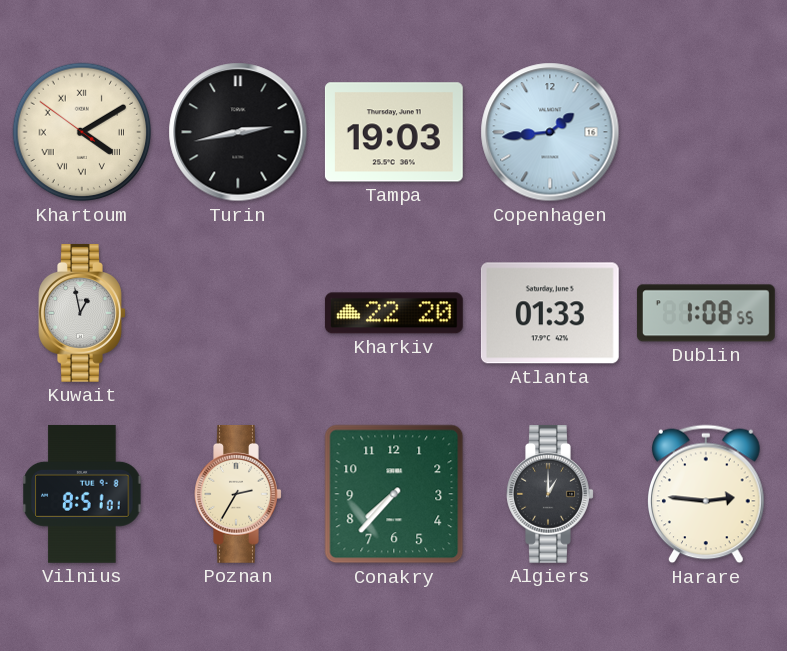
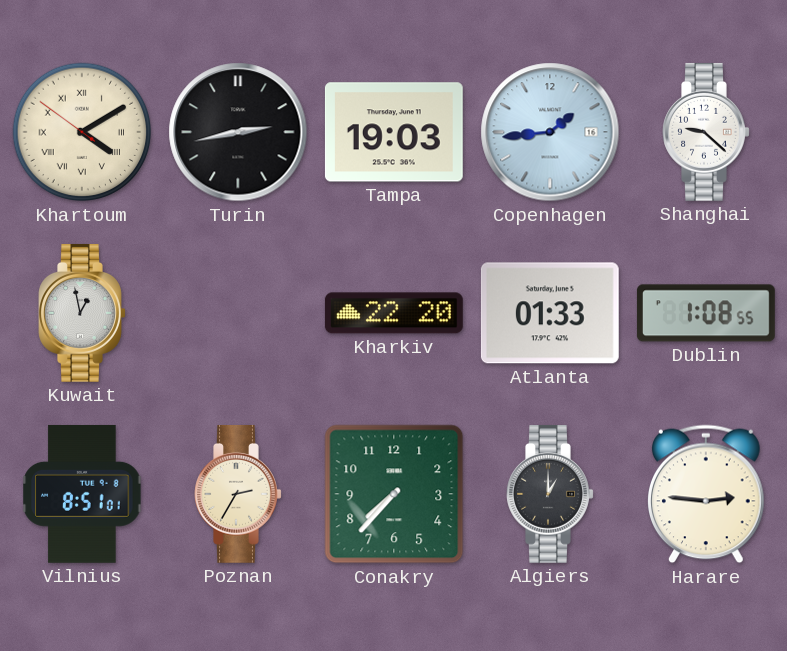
Shanghai: none -> 9:22
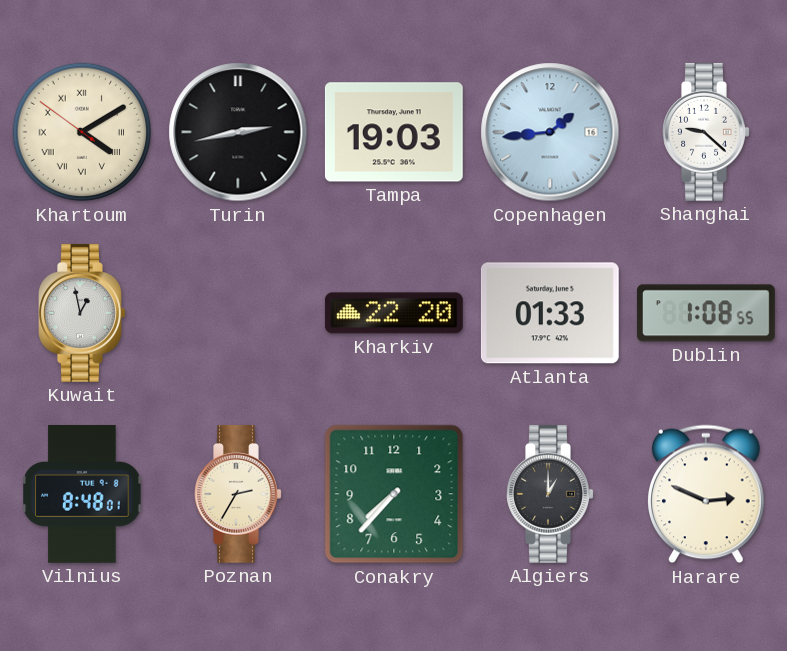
Vilnius: 8:51 -> 8:48
Harare: 2:46 -> 2:49
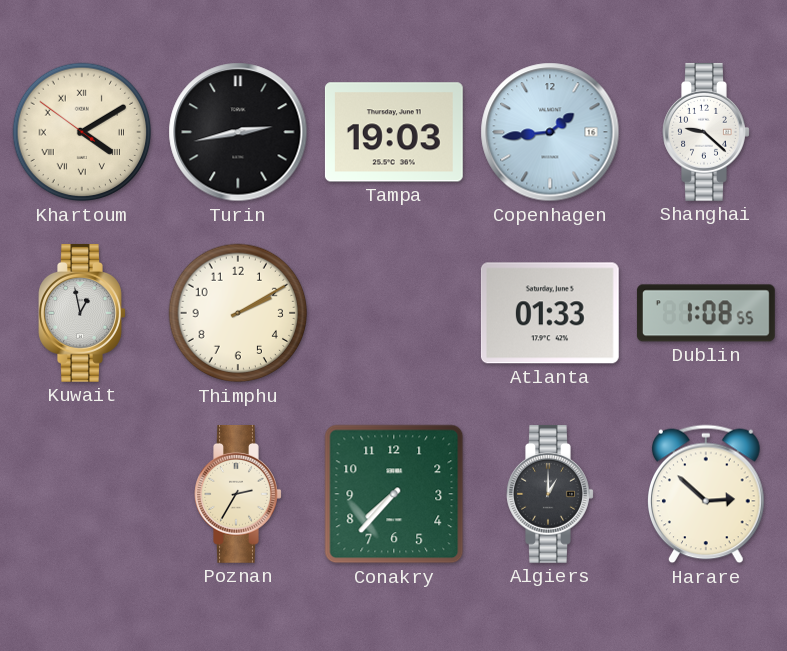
Thimphu: none -> 2:10
Kharkiv: 22:20 -> none
Vilnius: 8:48 -> none
Harare: 2:49 -> 2:52
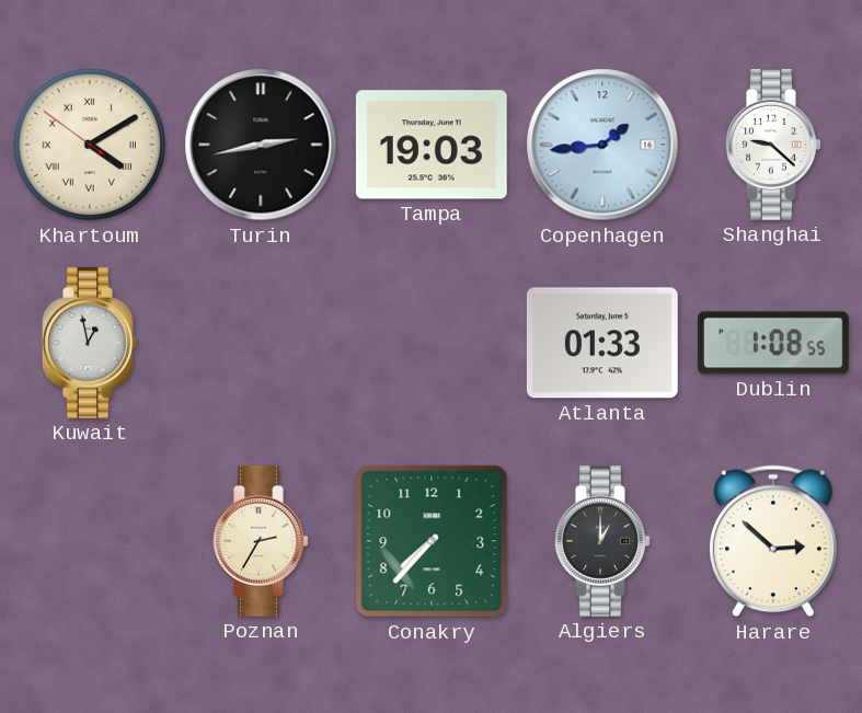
Thimphu: 2:10 -> none
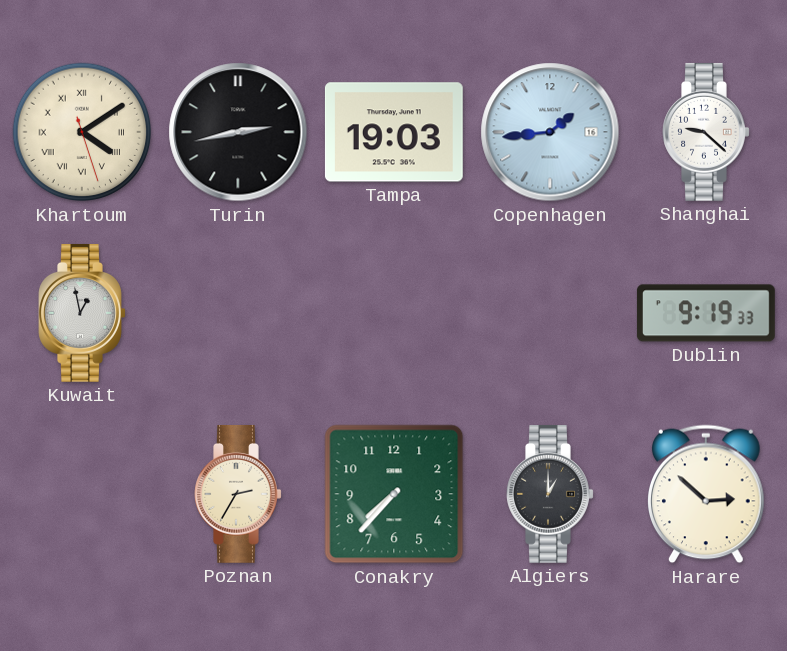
Khartoum: 4:09:51 -> 4:09:27
Atlanta: 01:33 -> none
Dublin: 1:08 -> 9:19
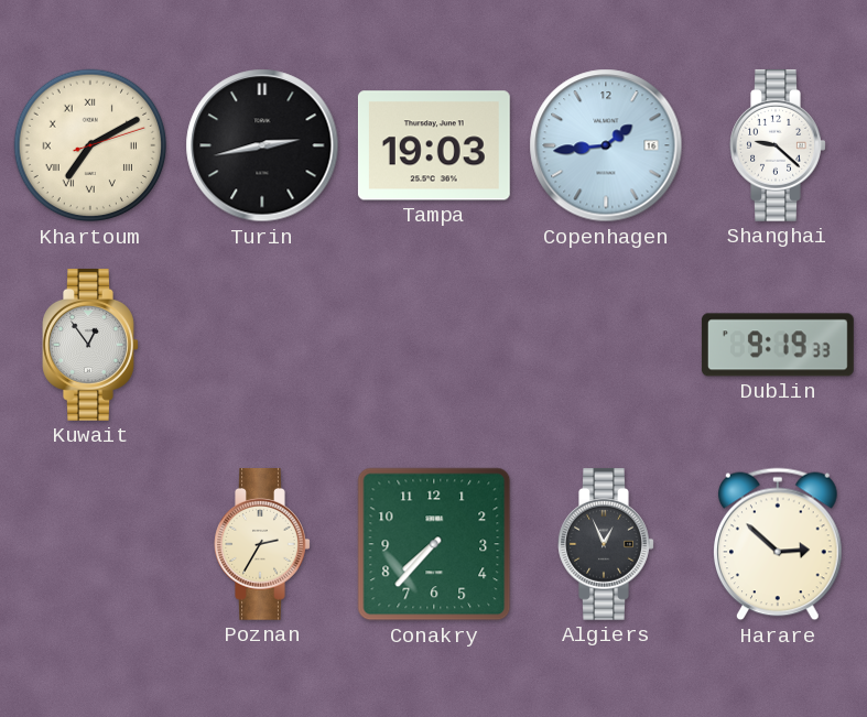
Khartoum: 4:09 -> 7:10
Kuwait: 12:58 -> 12:54
Algiers: 1:00 -> 12:56
